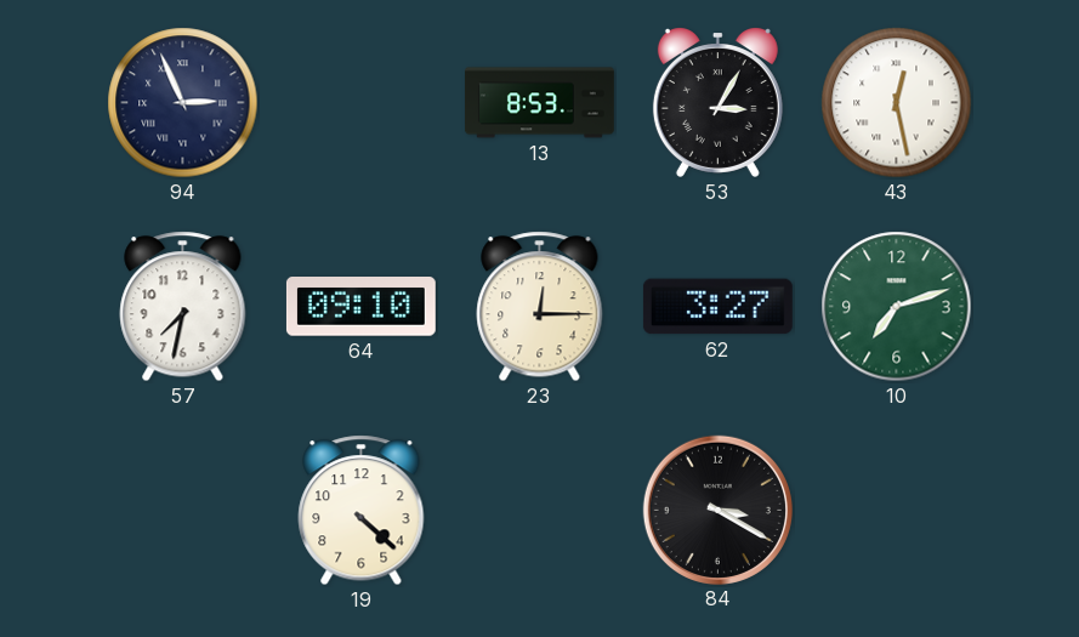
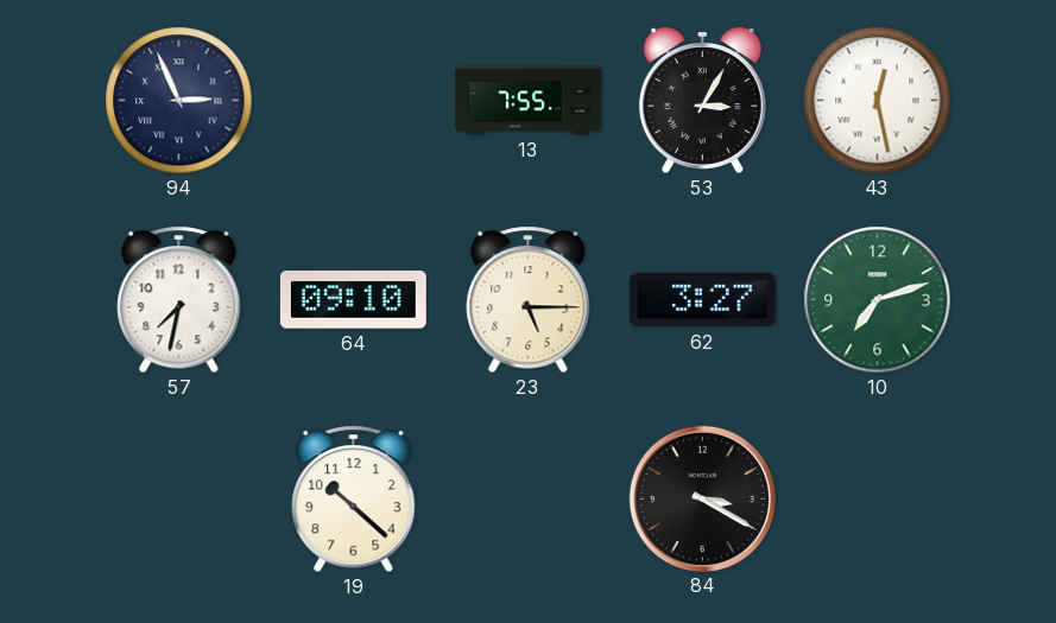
13: 8:53 -> 7:55
23: 12:15 -> 5:15
19: 4:22 -> 10:22
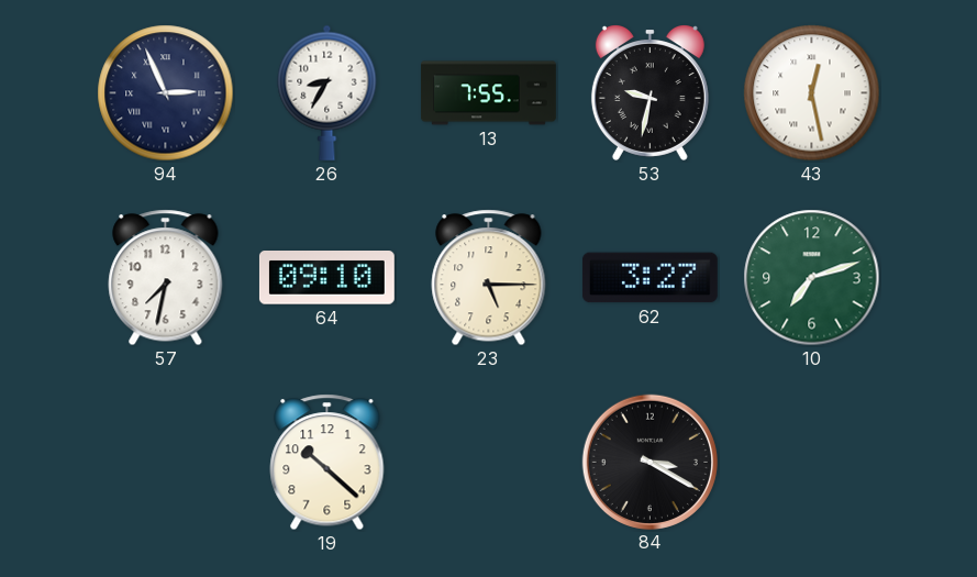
26: none -> 8:35
53: 3:05 -> 9:32
